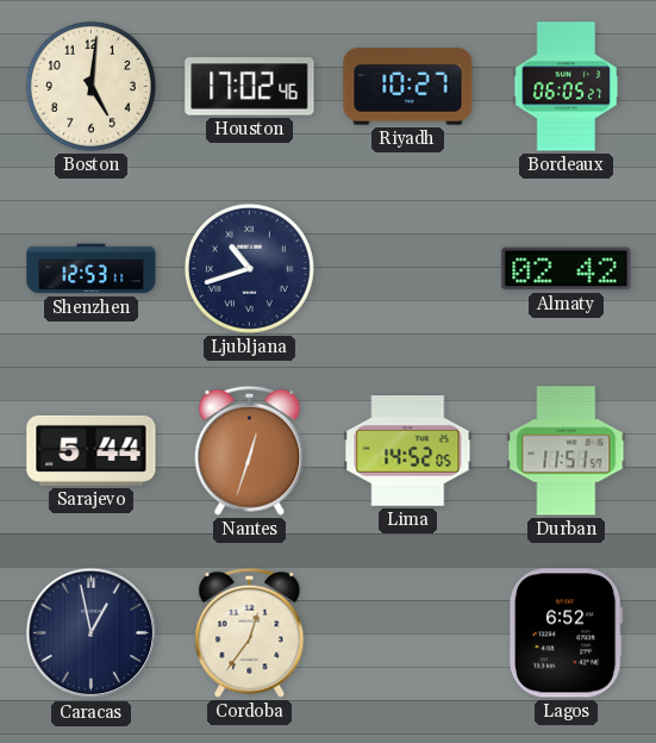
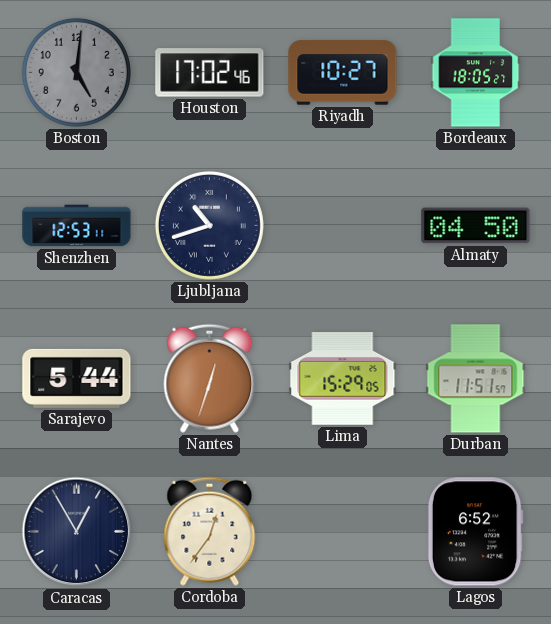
Boston dial: cream -> grey
Bordeaux: 06:05 -> 18:05
Almaty: 02:42 -> 04:50
Lima: 14:52 -> 15:29
Caracas: 12:58 -> 12:55
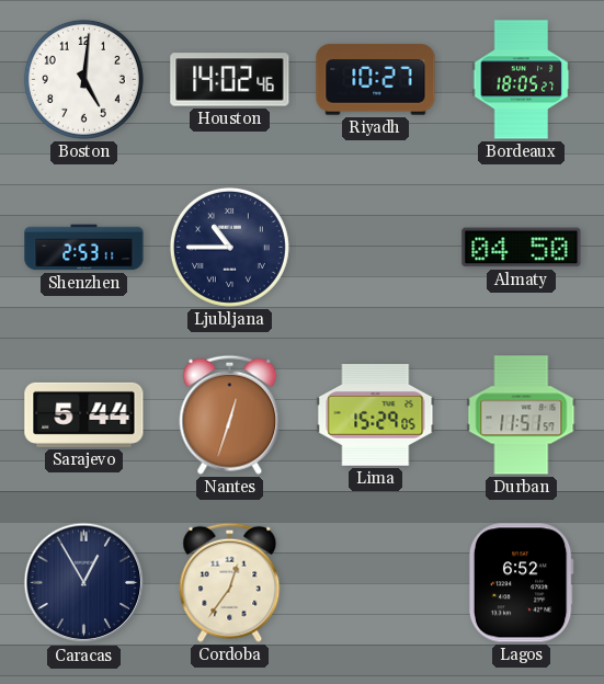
Boston dial: grey -> white
Houston: 17:02 -> 14:02
Shenzhen: 12:53 -> 2:53
Ljubljana: 10:42 -> 10:45
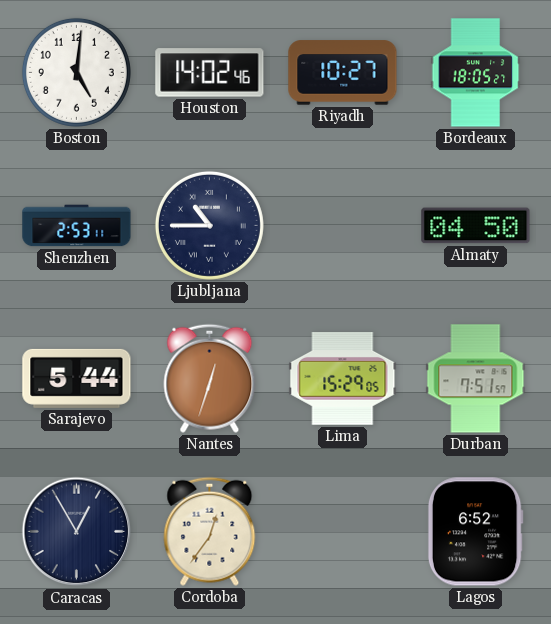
Durban: 11:51 -> 7:51
